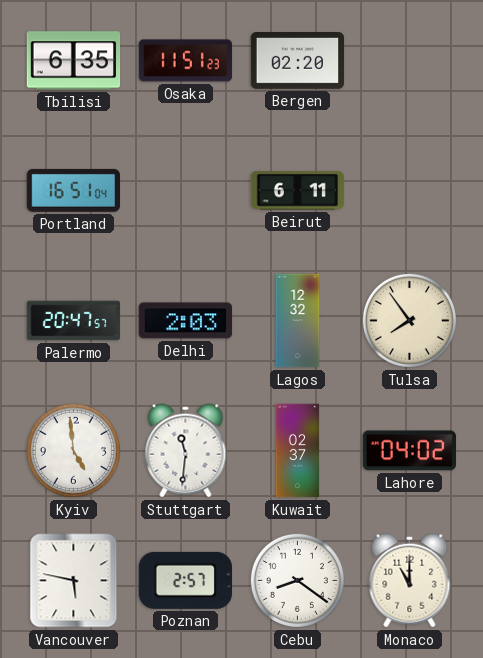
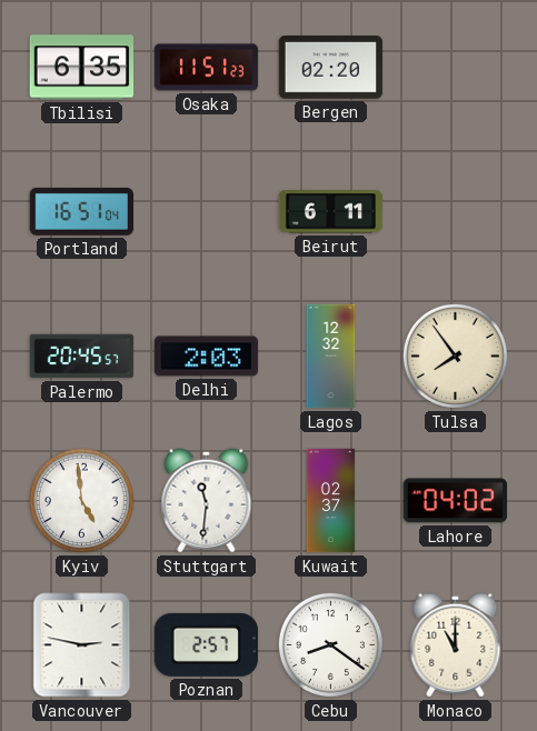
Palermo: 20:47 -> 20:45
Vancouver: 5:47 -> 2:47
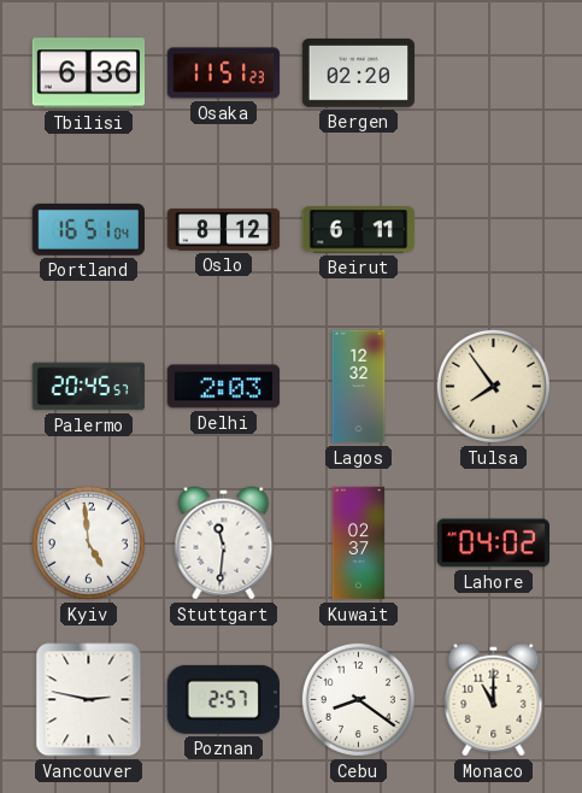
Tbilisi: 6:35 -> 6:36
Oslo: none -> 8:12
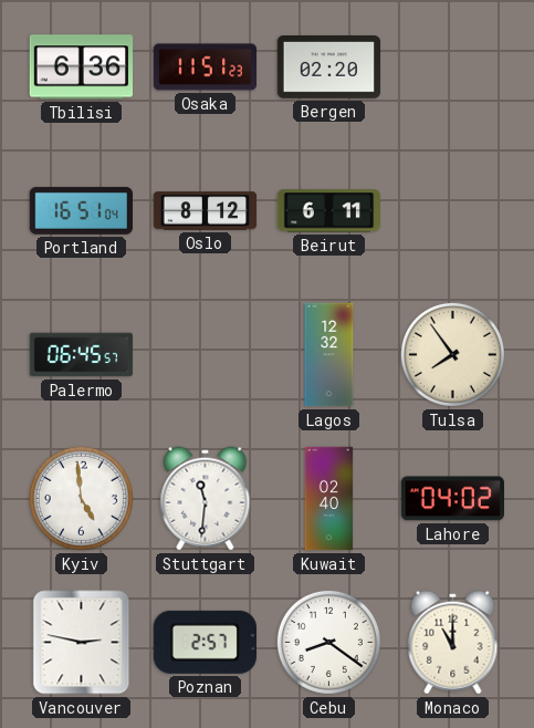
Palermo: 20:45 -> 06:45
Delhi: 2:03 -> none
Kuwait: 02:37 -> 02:40
